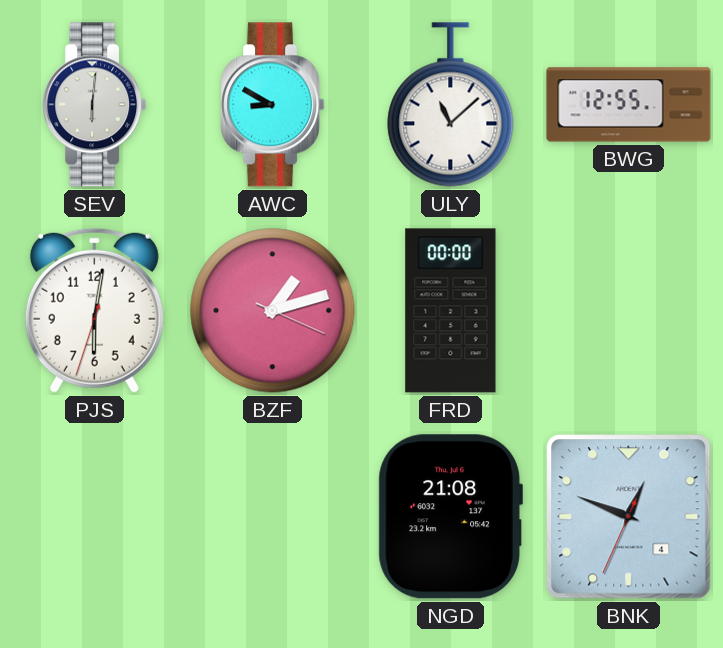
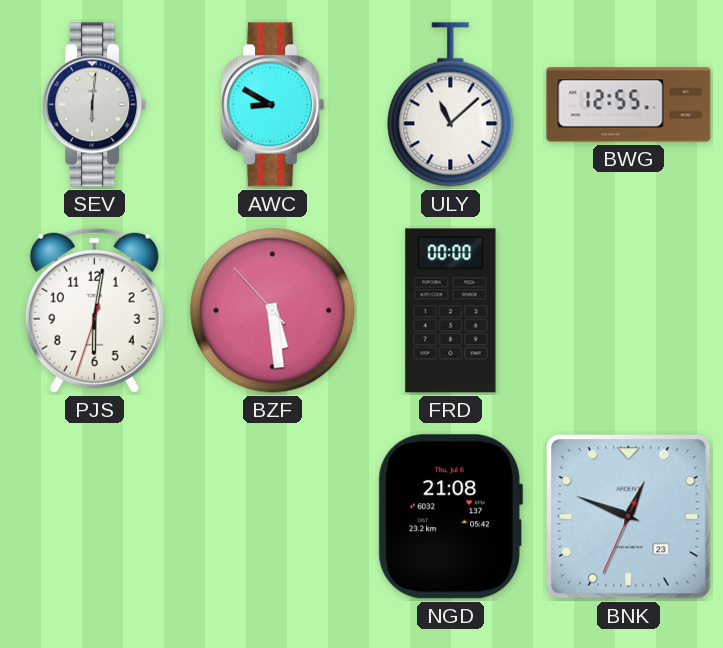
BZF: 1:12 -> 5:28
BNK date: 4 -> 23
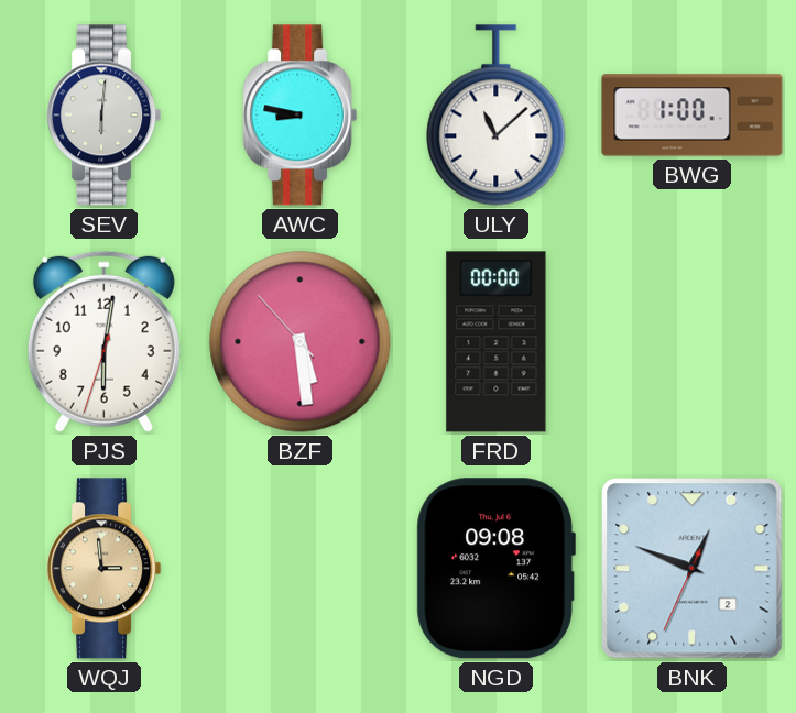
AWC: 8:50 -> 8:47
BWG: 12:55 -> 1:00
WQJ: none -> 2:59
NGD: 21:08 -> 09:08
BNK date: 23 -> 2
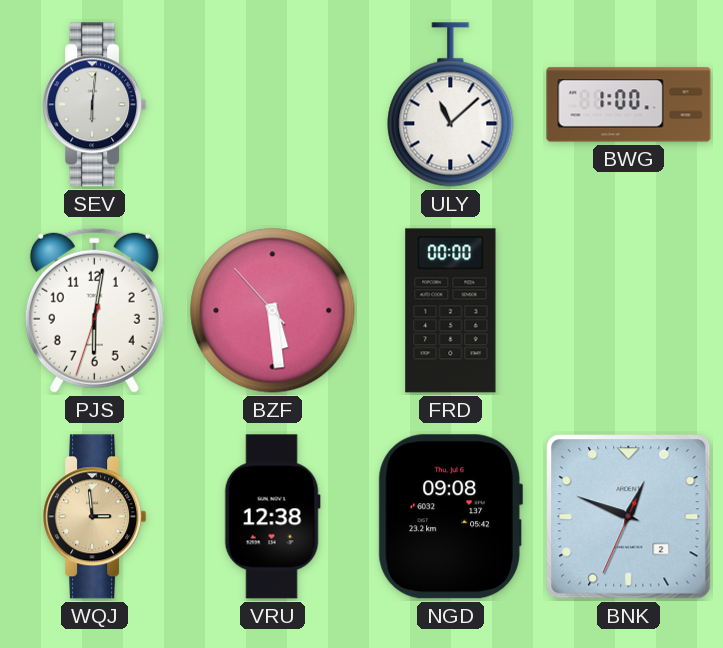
AWC: 8:47 -> none
VRU: none -> 12:38
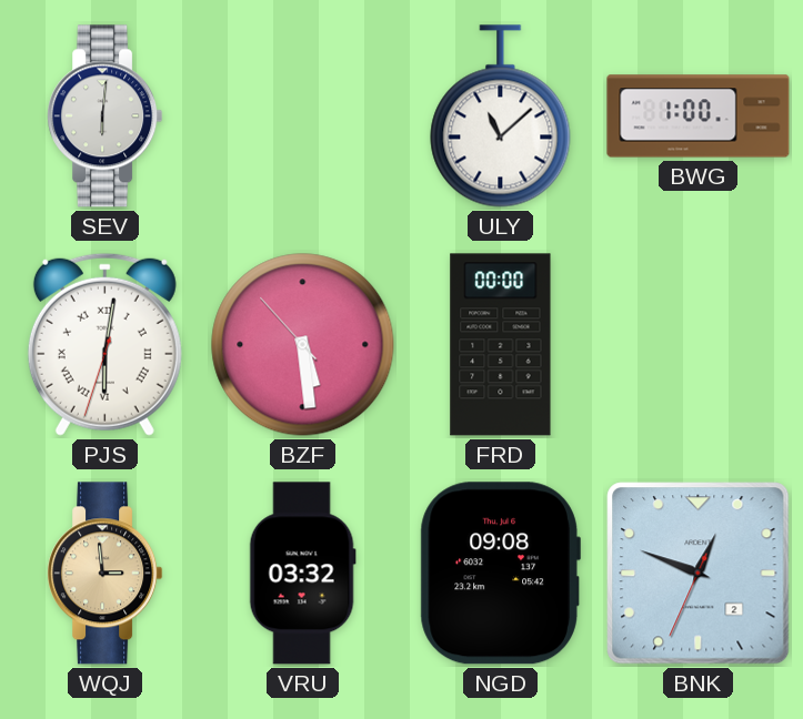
PJS numerals: Arabic -> Roman
VRU: 12:38 -> 03:32
